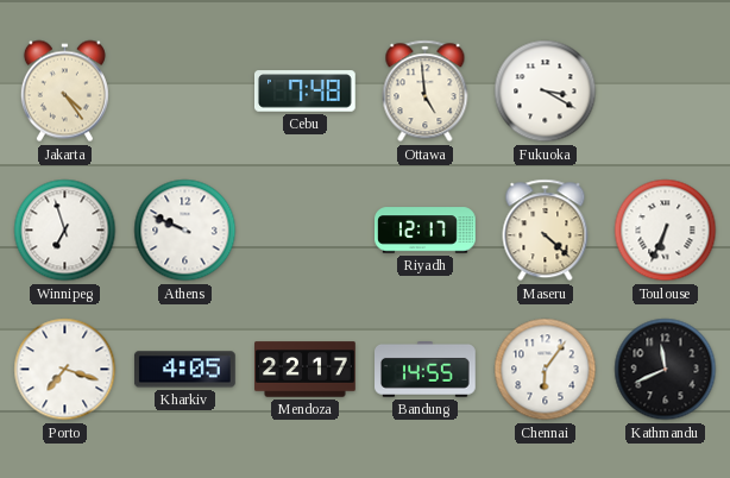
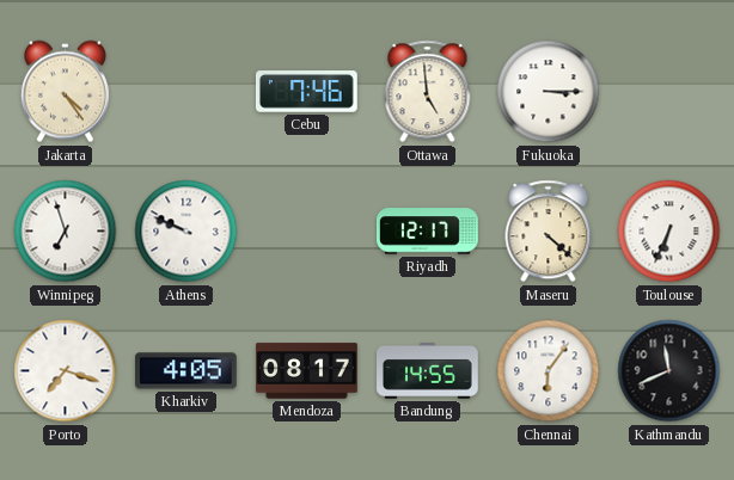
Cebu: 7:48 -> 7:46
Fukuoka: 3:20 -> 3:15
Mendoza: 22:17 -> 08:17
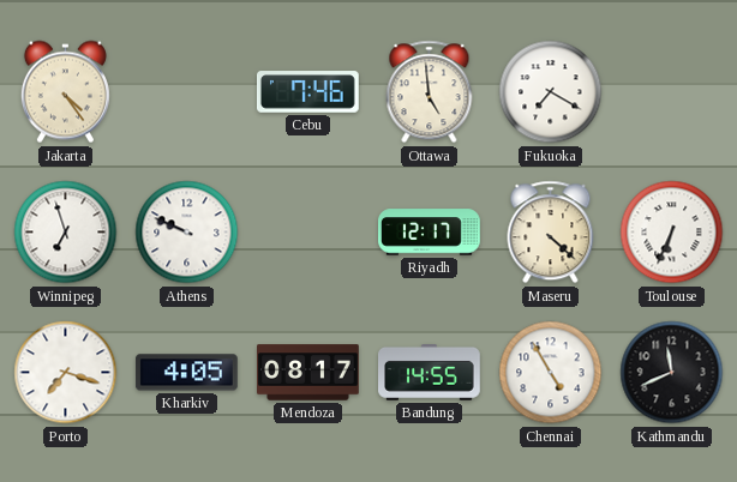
Fukuoka: 3:15 -> 7:20
Chennai: 6:06 -> 4:55
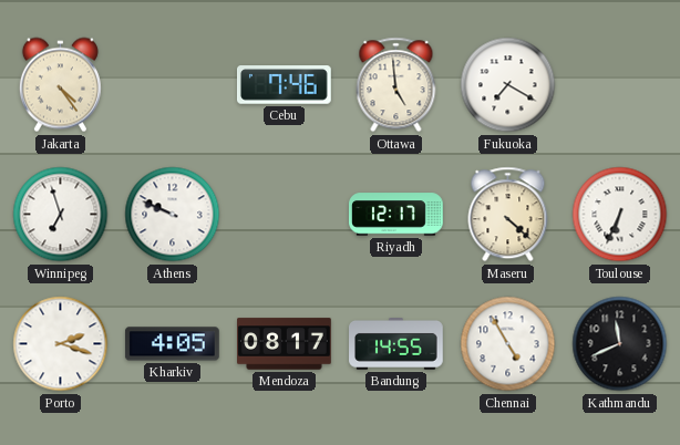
Porto: 7:18 -> 2:18
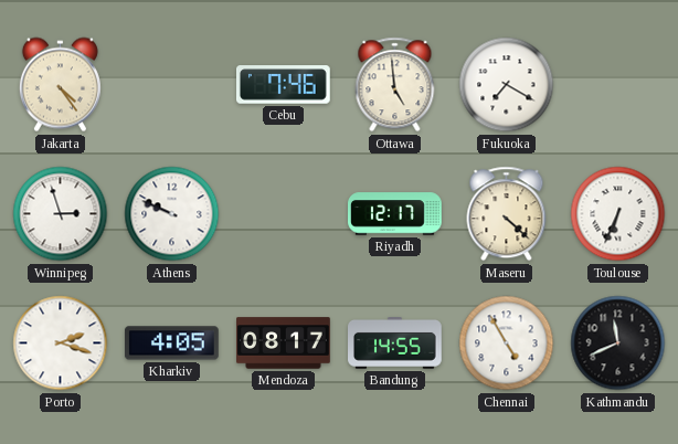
Winnipeg: 6:57 -> 2:57
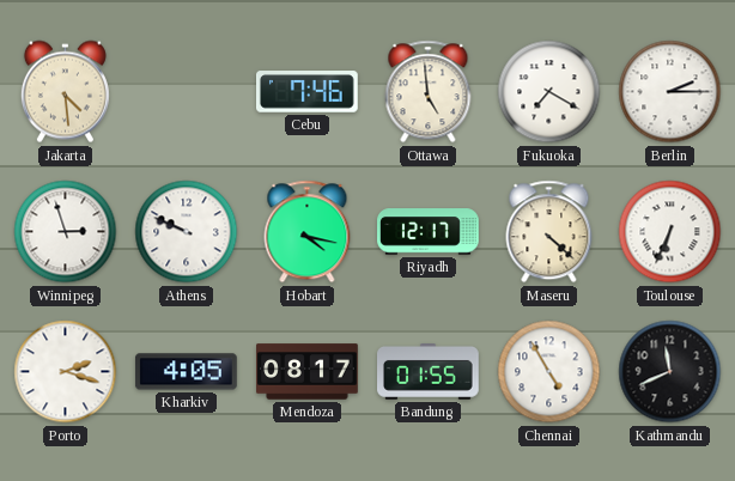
Jakarta: 4:24 -> 4:29
Berlin: none -> 2:15
Hobart: none -> 4:17
Bandung: 14:55 -> 01:55
